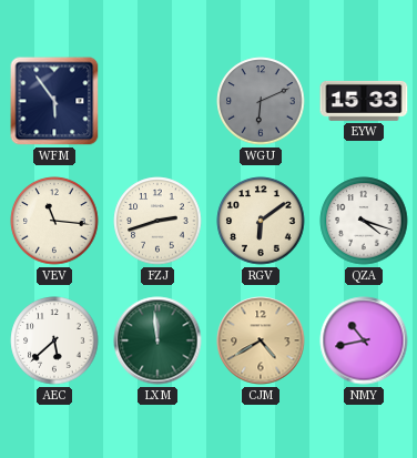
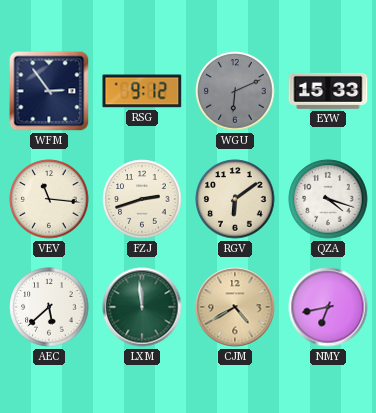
WFM: 5:54 -> 2:54
RSG: none -> 9:12
NMY: 10:43 -> 6:43
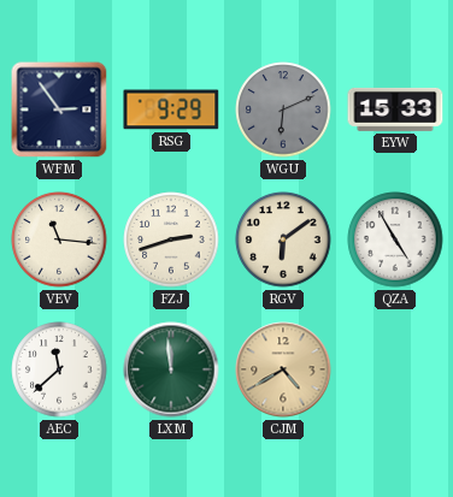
RSG: 9:12 -> 9:29
QZA: 4:18 -> 4:55
AEC: 5:38 -> 11:38
NMY: 6:43 -> none
